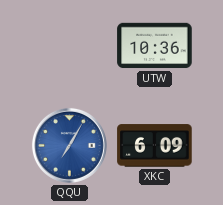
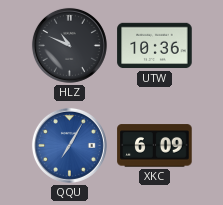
HLZ: none -> 10:49
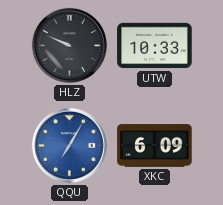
HLZ: 10:49 -> 9:49
UTW: 10:36 -> 10:33
